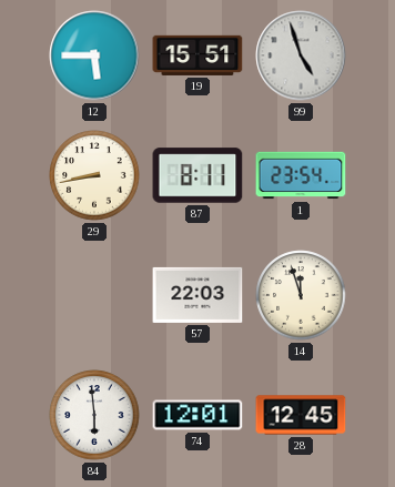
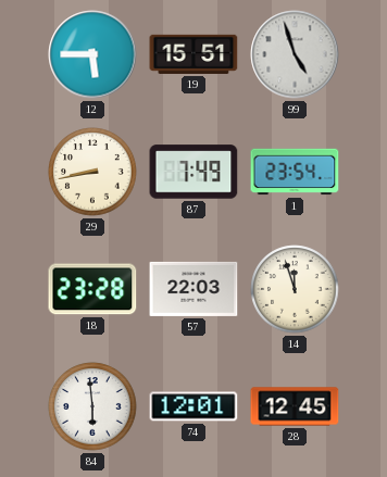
87: 8:11 -> 7:49
18: none -> 23:28
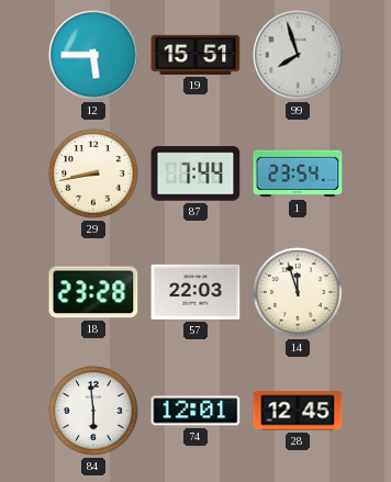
99: 4:57 -> 7:57
87: 7:49 -> 7:44
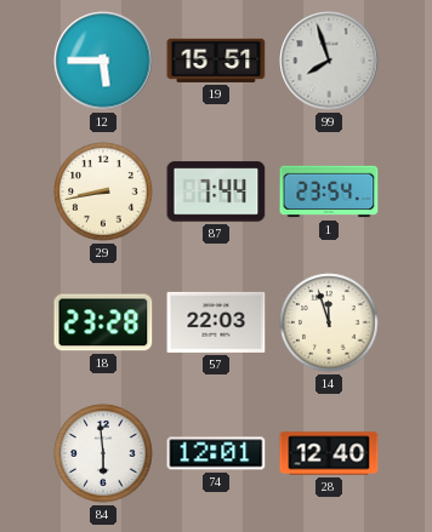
28: 12:45 -> 12:40
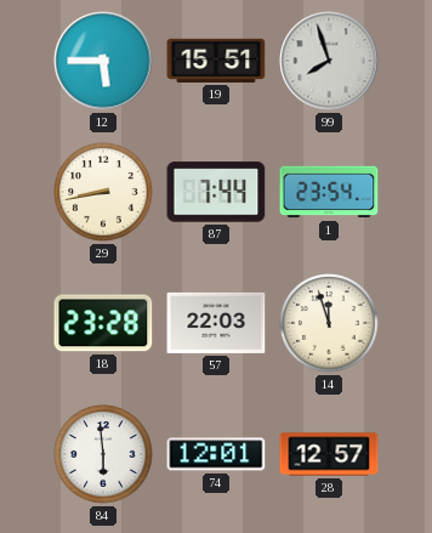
28: 12:40 -> 12:57
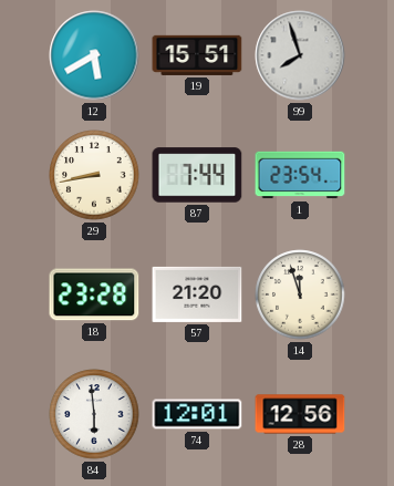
12: 5:45 -> 5:40
57: 22:03 -> 21:20
28: 12:57 -> 12:56
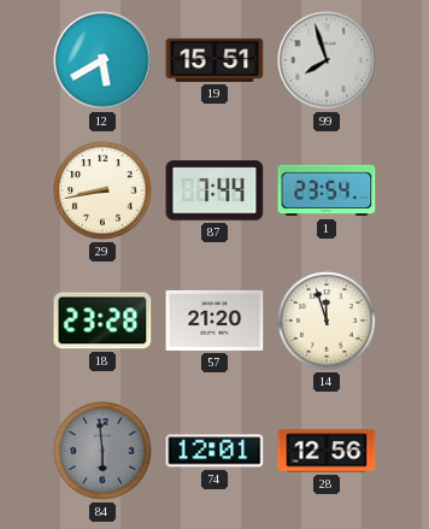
84 dial: white -> grey
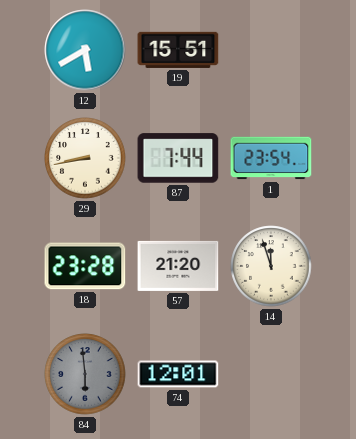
99: 7:57 -> none
28: 12:56 -> none
